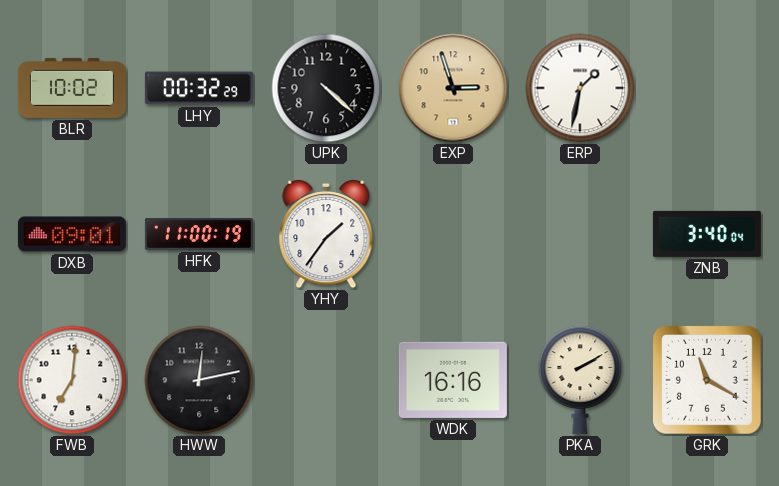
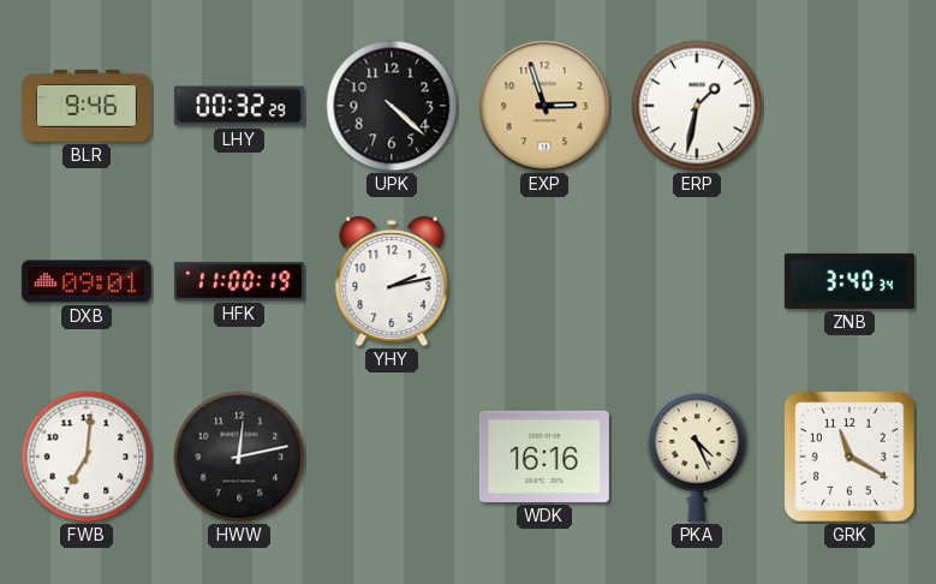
BLR: 10:02 -> 9:46
YHY: 1:36 -> 2:13
ZNB: 3:40:04 -> 3:40:34
PKA: 2:10 -> 4:26
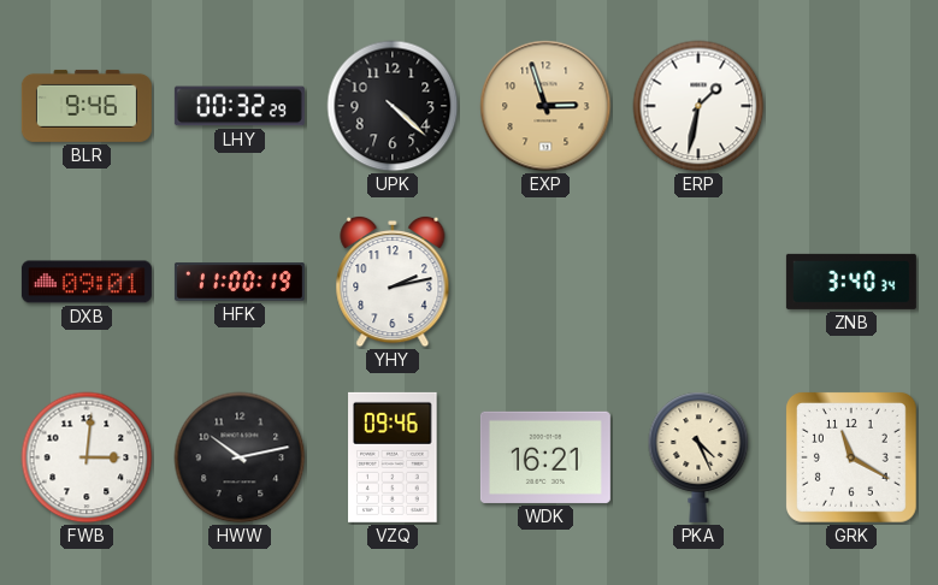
FWB: 7:01 -> 3:01
HWW: 12:13 -> 10:13
VZQ: none -> 09:46
WDK: 16:16 -> 16:21
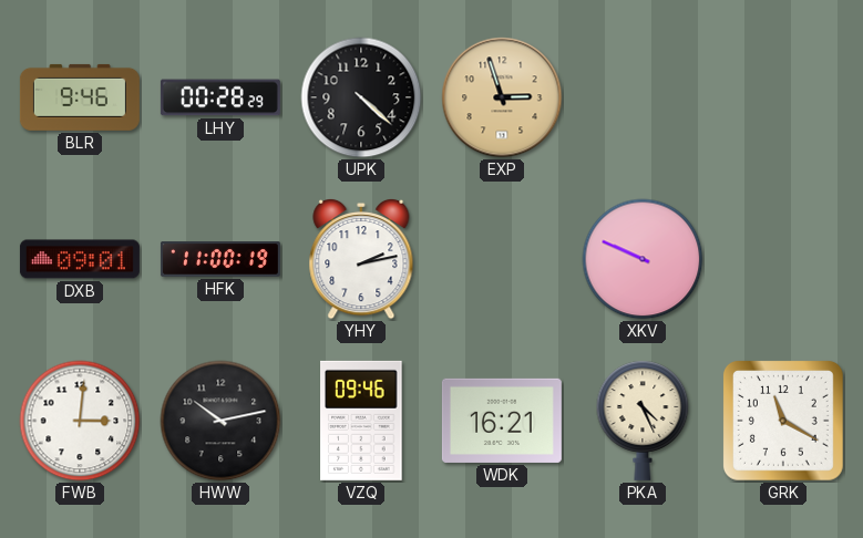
LHY: 00:32 -> 00:28
ERP: 1:32 -> none
XKV: none -> 9:49
ZNB: 3:40 -> none
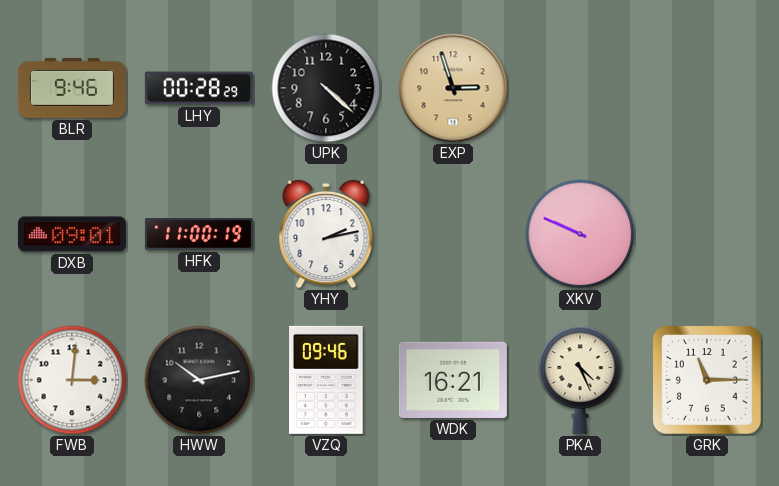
GRK: 11:20 -> 11:15
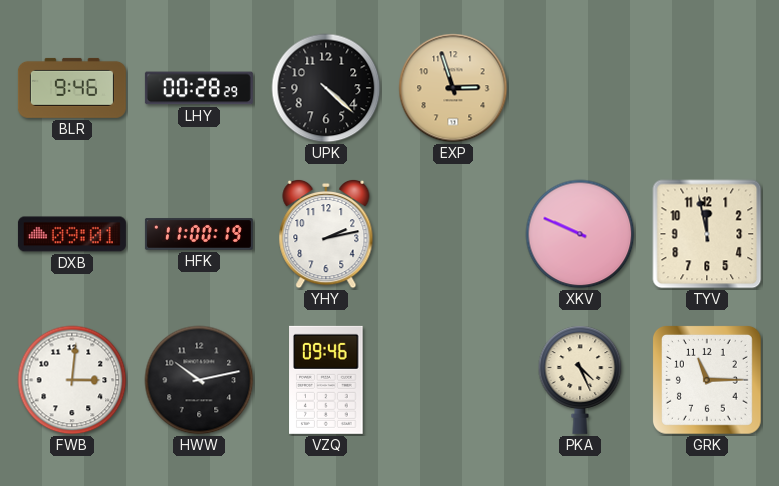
TYV: none -> 11:58
WDK: 16:21 -> none
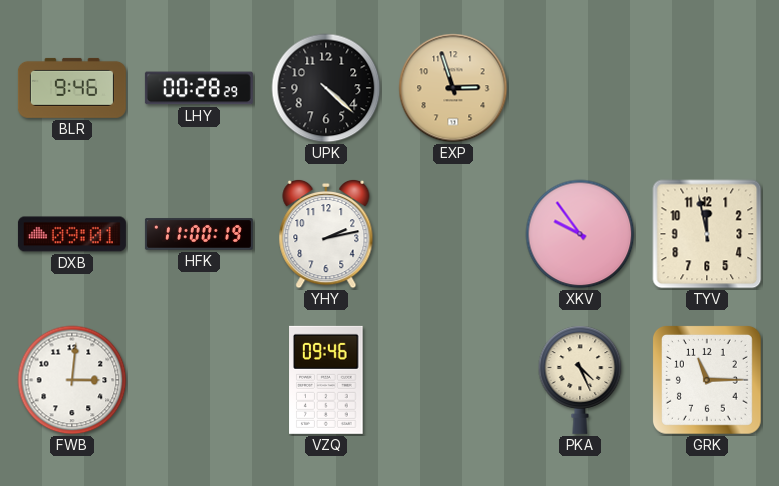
XKV: 9:49 -> 9:54
HWW: 10:13 -> none
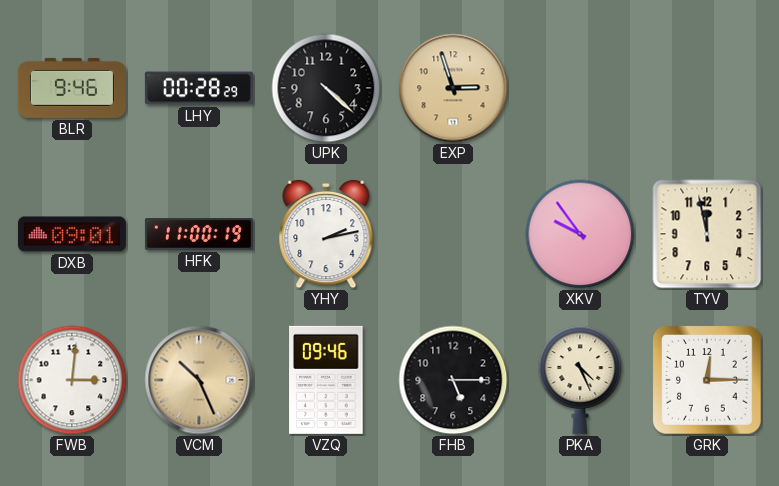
VCM: none -> 10:26
FHB: none -> 5:15
GRK: 11:15 -> 12:15
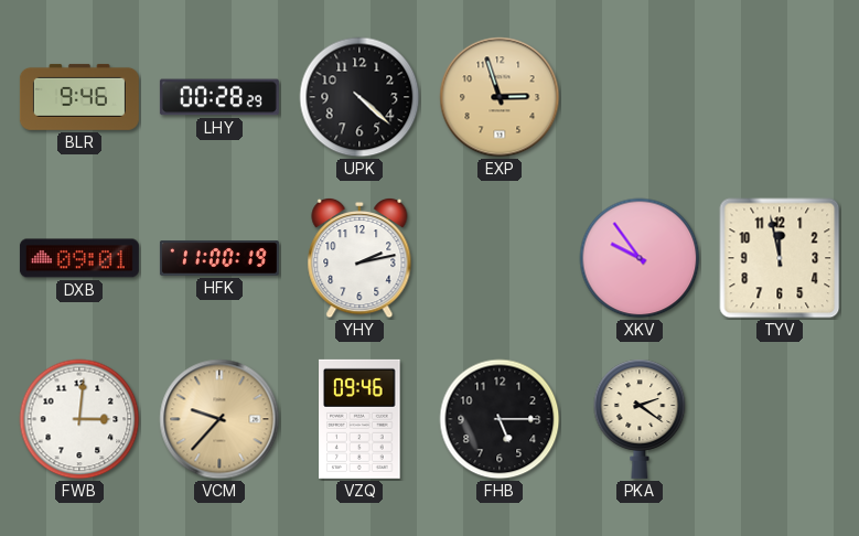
VCM: 10:26 -> 9:37
PKA: 4:26 -> 2:21
GRK: 12:15 -> none
